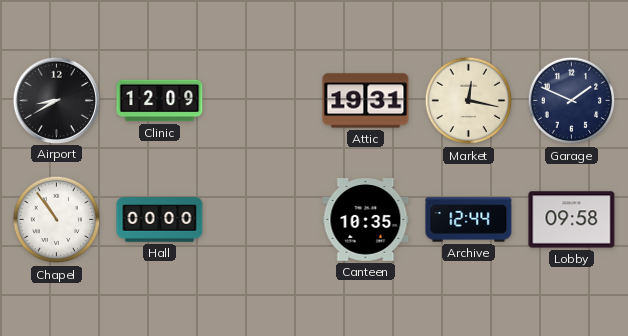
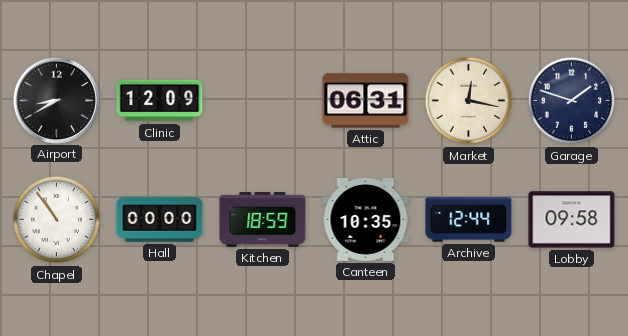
Attic: 19:31 -> 06:31
Garage: 1:49 -> 1:48
Kitchen: none -> 18:59
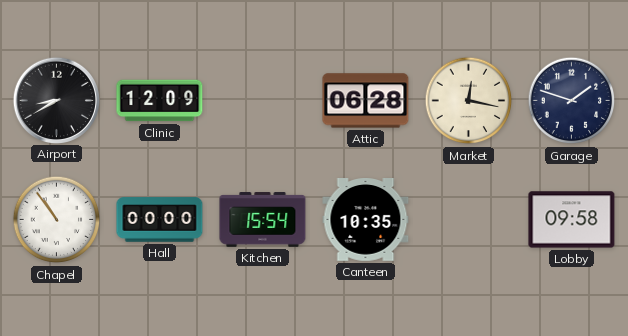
Attic: 06:31 -> 06:28
Kitchen: 18:59 -> 15:54
Archive: 12:44 -> none
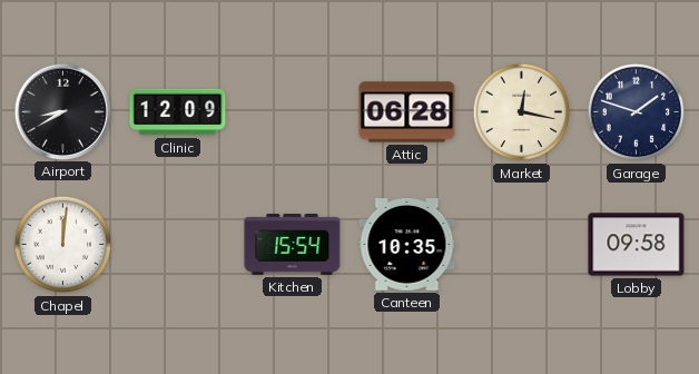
Chapel: 10:54 -> 12:01
Hall: 00:00 -> none
